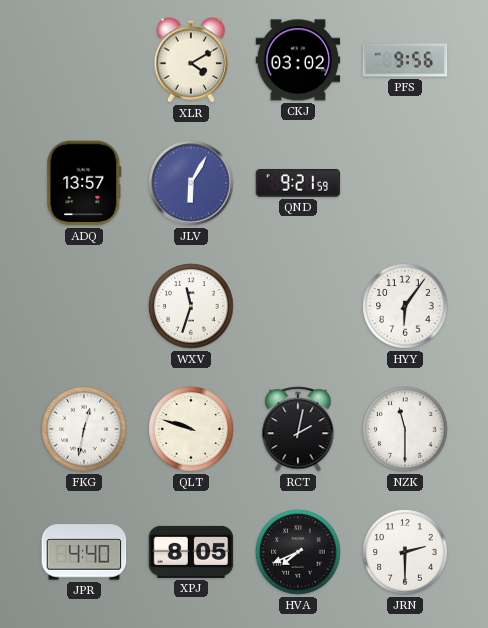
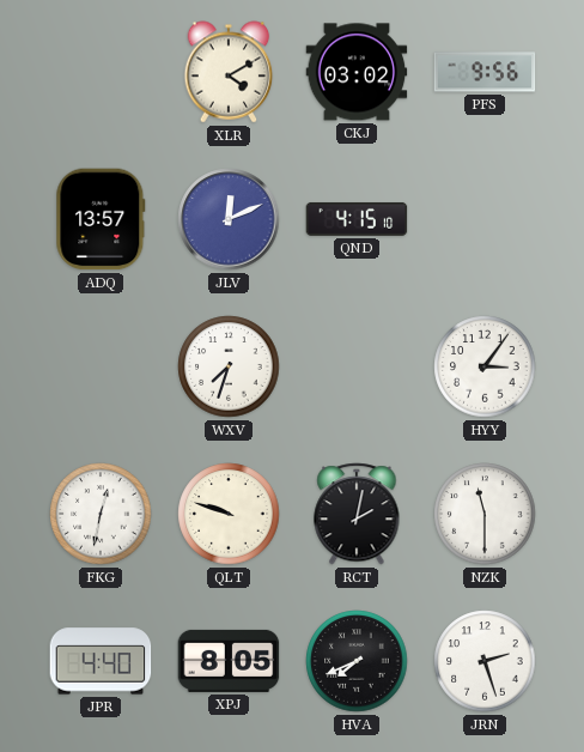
JLV: 6:05 -> 12:11
QND: 9:21 -> 4:15
WXV: 11:33 -> 7:33
HYY: 6:06 -> 3:06
JRN: 2:30 -> 2:27
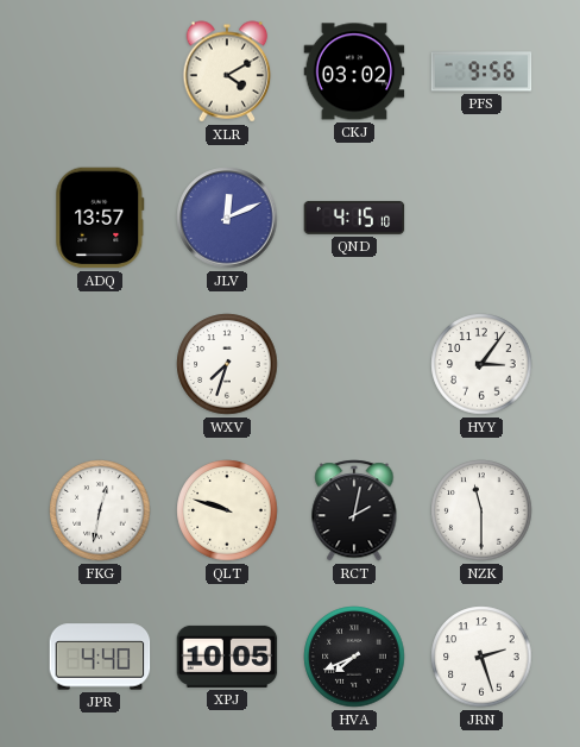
XPJ: 8:05 -> 10:05
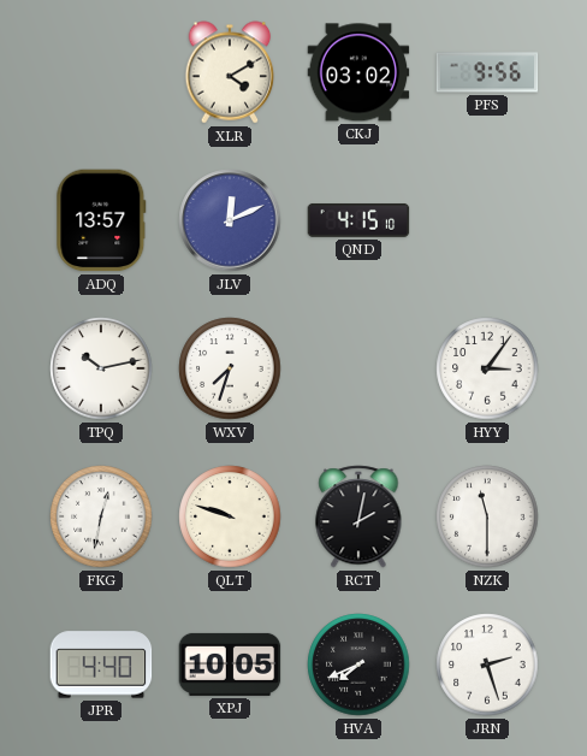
TPQ: none -> 10:13
